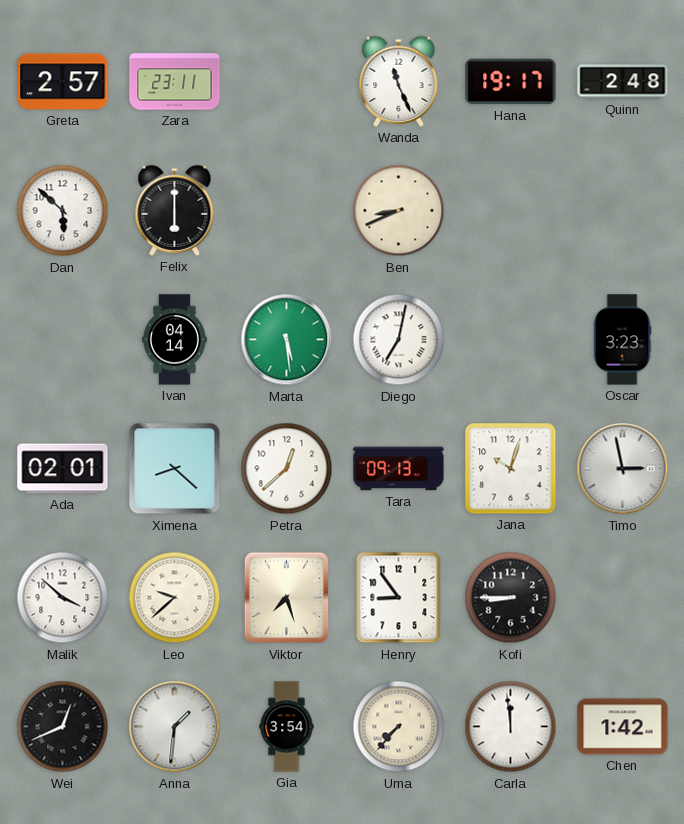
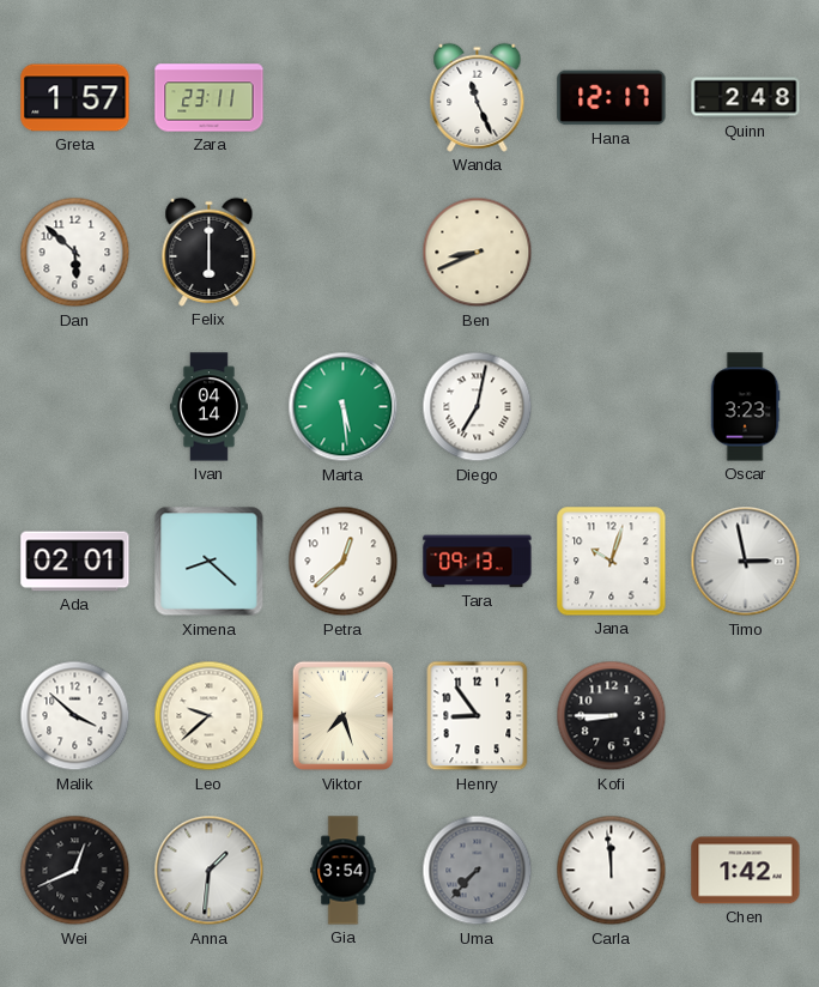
Greta: 2:57 -> 1:57
Hana: 19:17 -> 12:17
Uma dial: cream -> grey
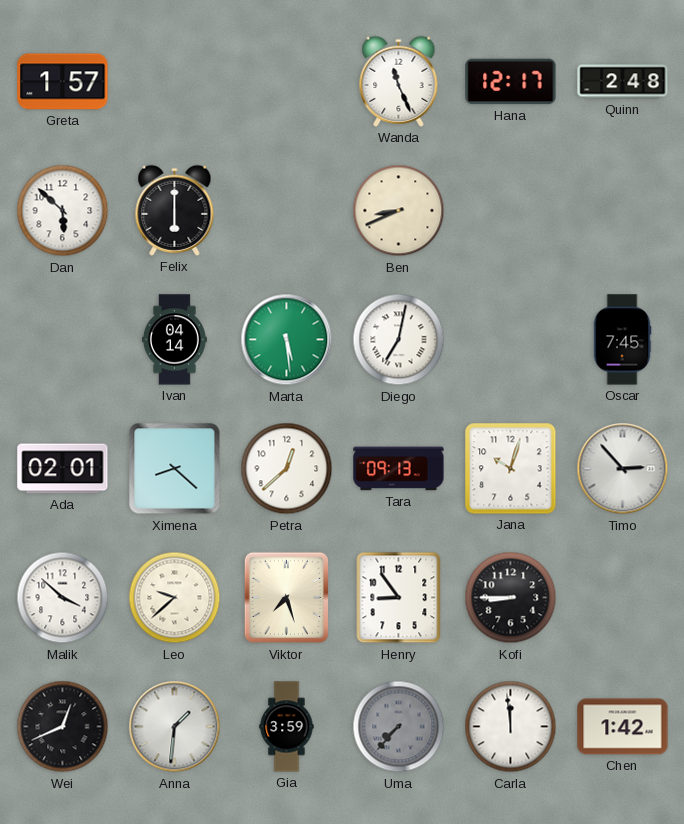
Zara: 23:11 -> none
Oscar: 3:23 -> 7:45
Timo: 2:58 -> 2:53
Gia: 3:54 -> 3:59
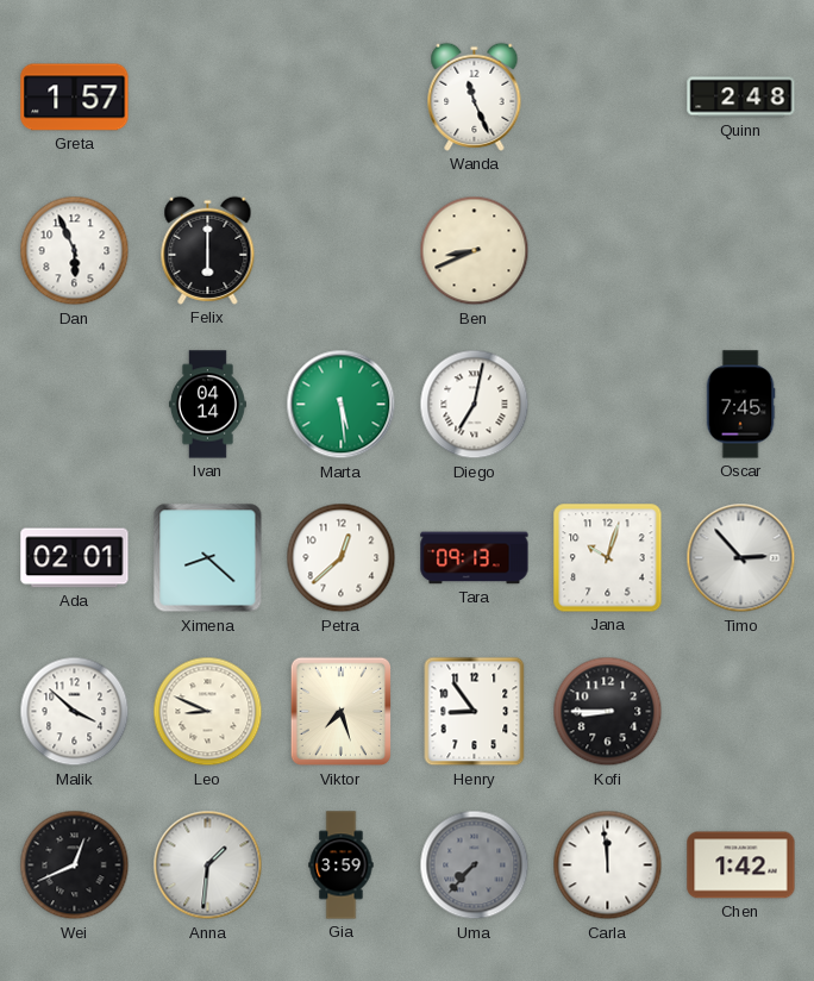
Hana: 12:17 -> none
Dan: 5:52 -> 5:56
Leo: 9:38 -> 8:49
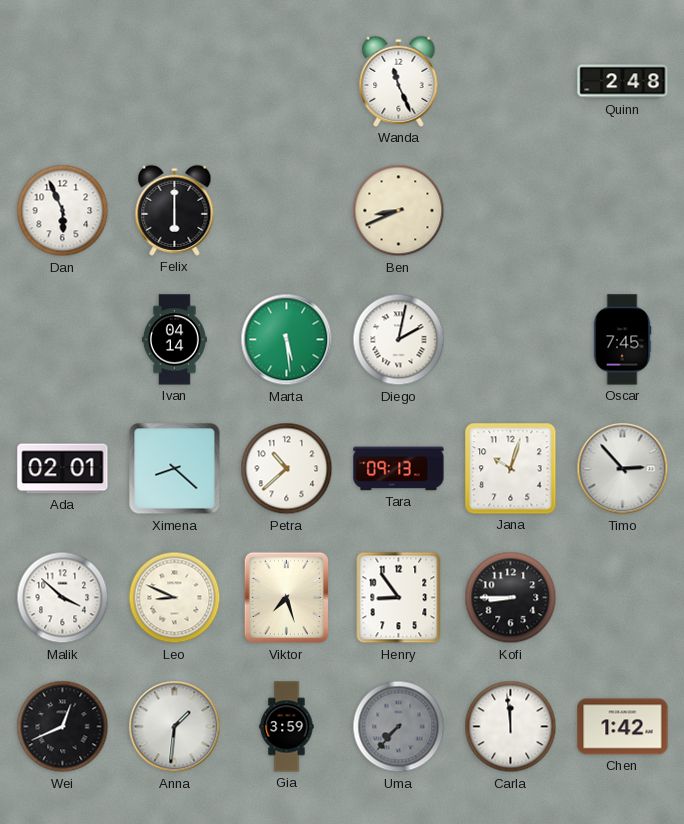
Greta: 1:57 -> none
Diego: 7:02 -> 2:02
Petra: 12:38 -> 10:38
